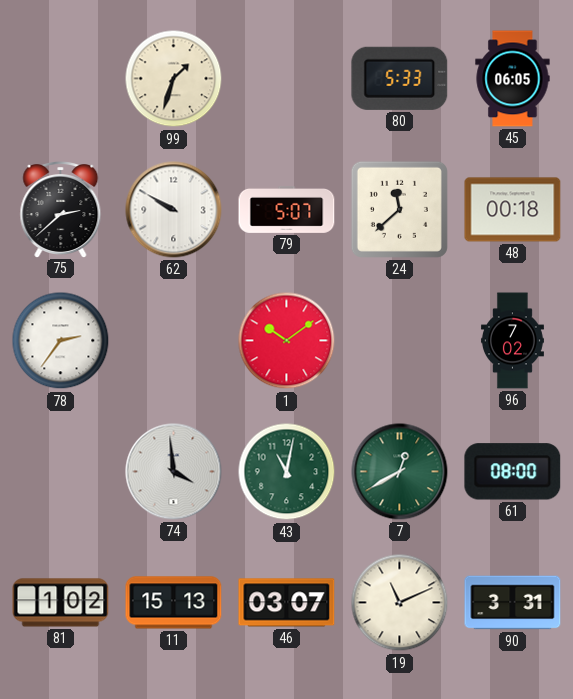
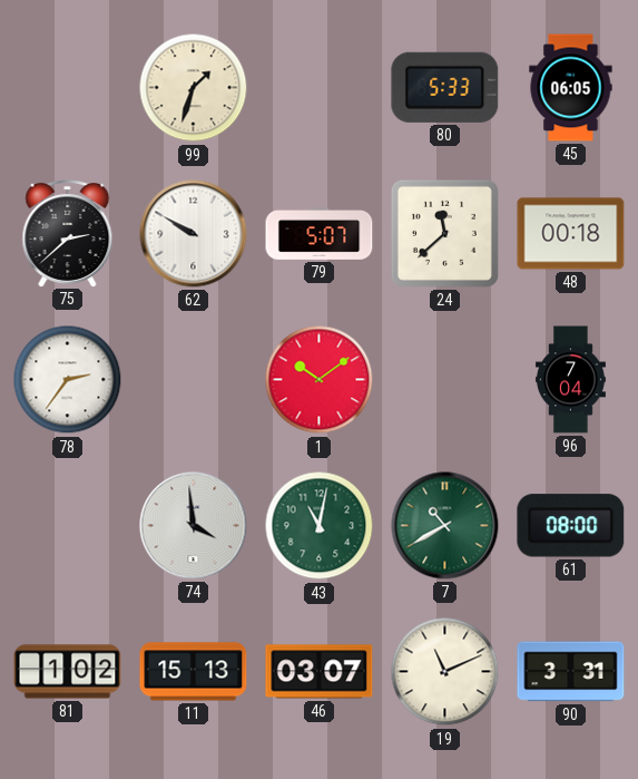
96: 7:02 -> 7:04
7: 12:40 -> 10:40
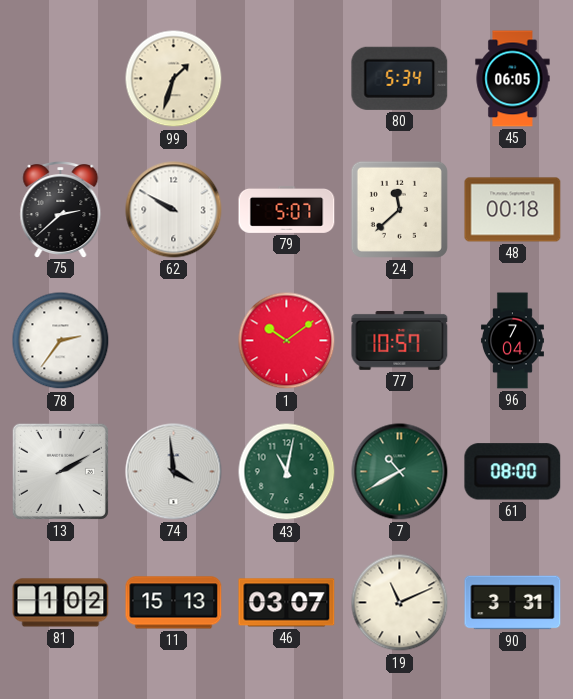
80: 5:33 -> 5:34
77: none -> 10:57
13: none -> 2:10
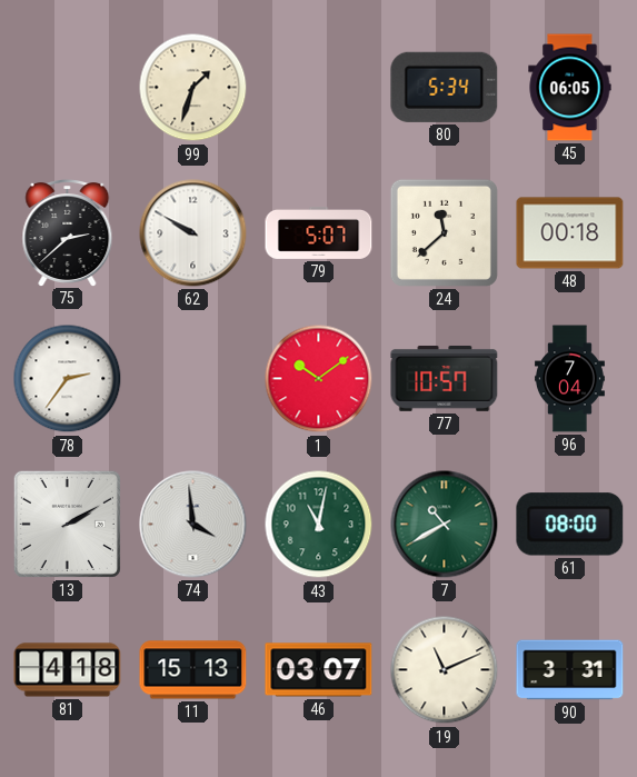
81: 1:02 -> 4:18
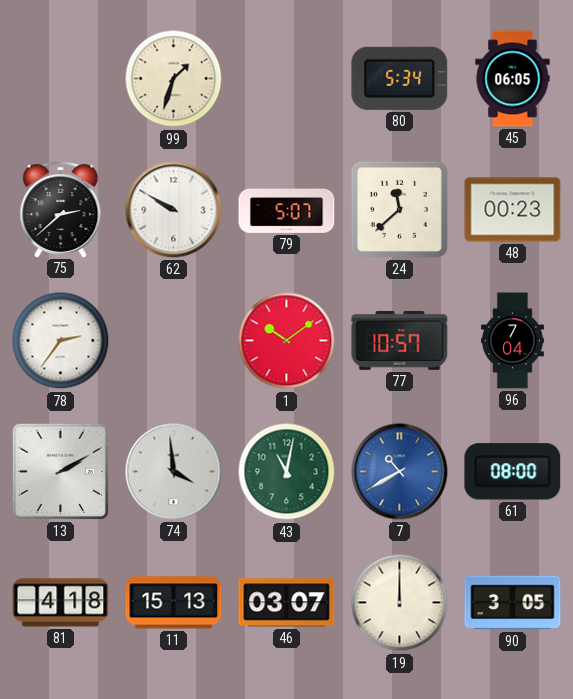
48: 00:18 -> 00:23
7 dial: green -> blue
19: 11:11 -> 12:00
90: 3:31 -> 3:05
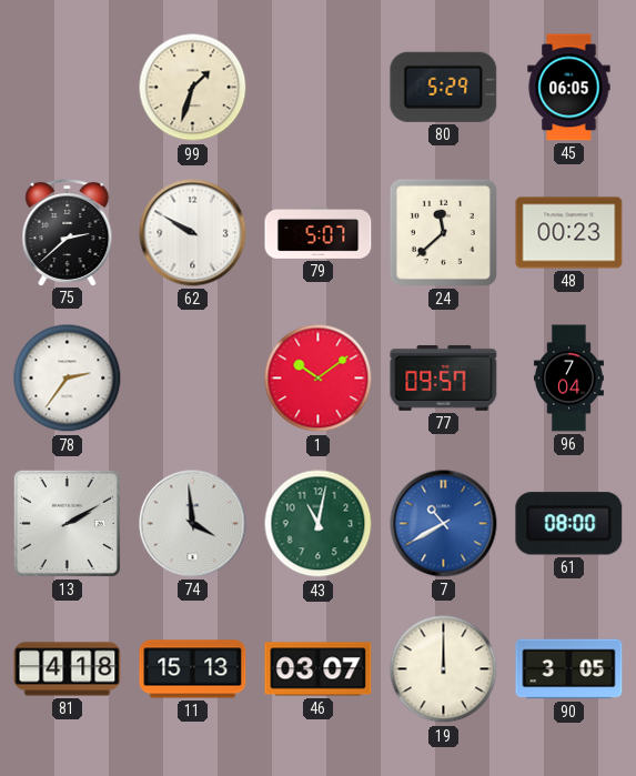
80: 5:34 -> 5:29
77: 10:57 -> 09:57
